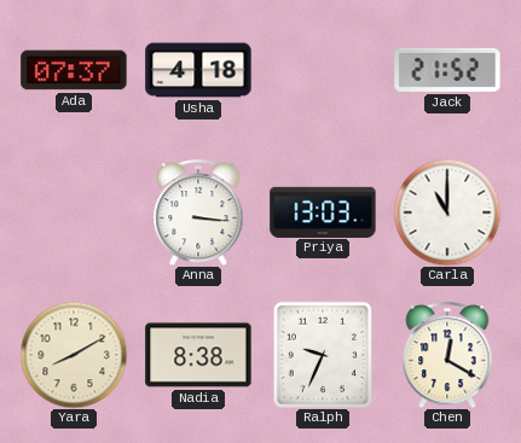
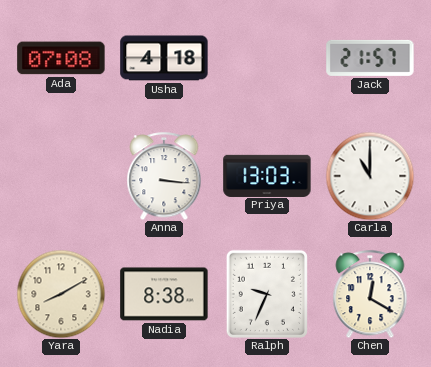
Ada: 07:37 -> 07:08
Jack: 21:52 -> 21:57
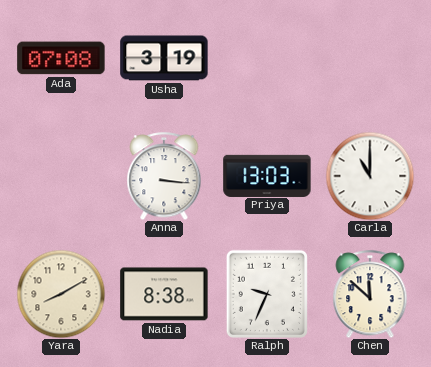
Usha: 4:18 -> 3:19
Jack: 21:57 -> none
Chen: 12:20 -> 11:52
